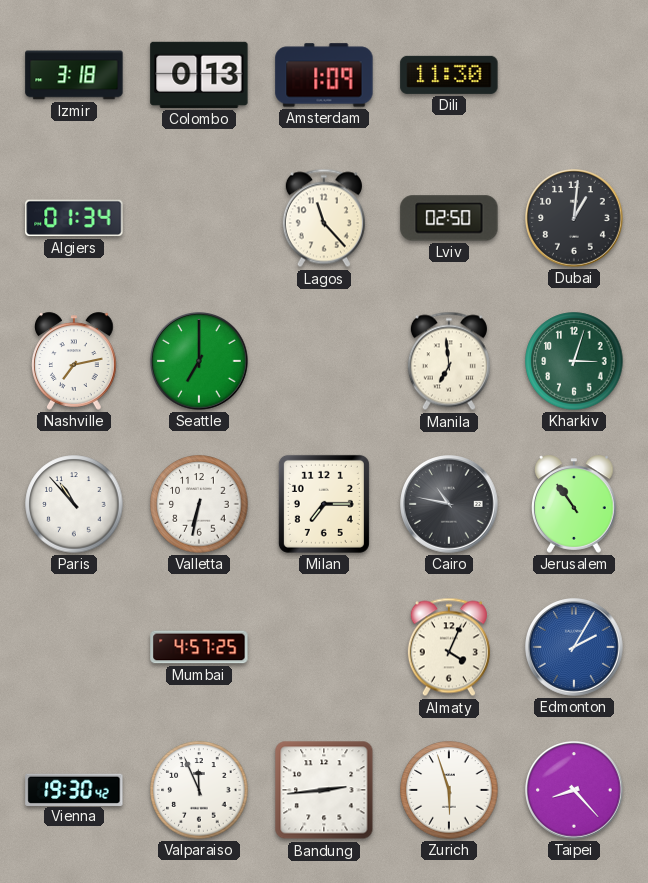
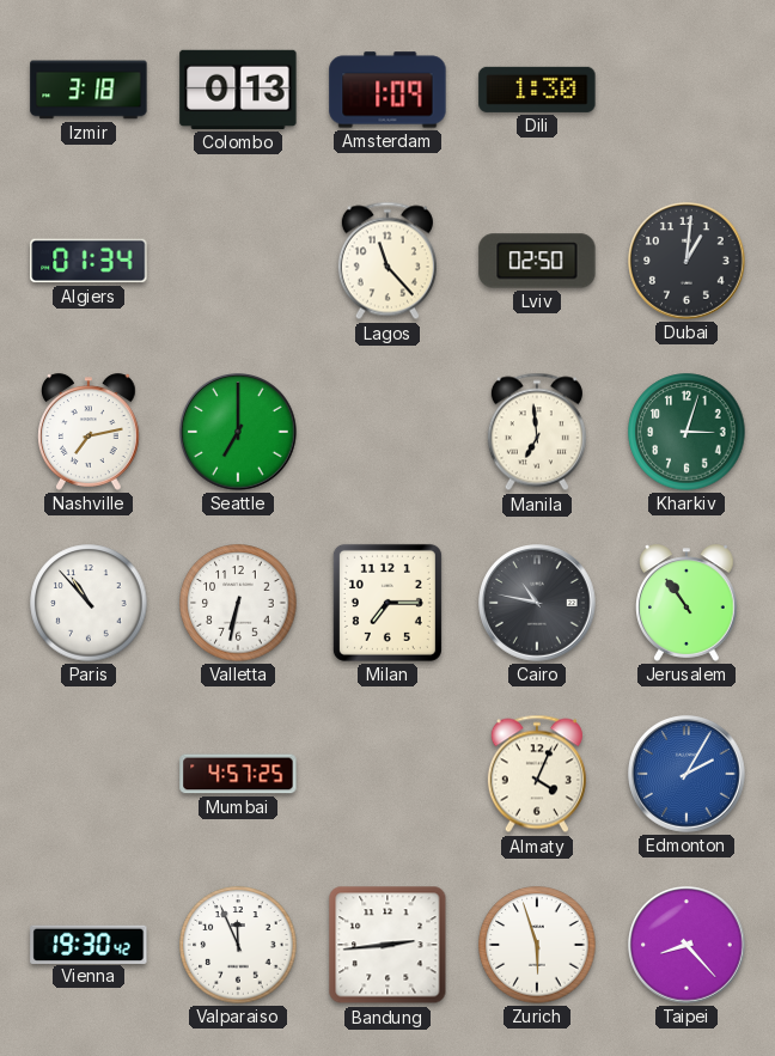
Dili: 11:30 -> 1:30
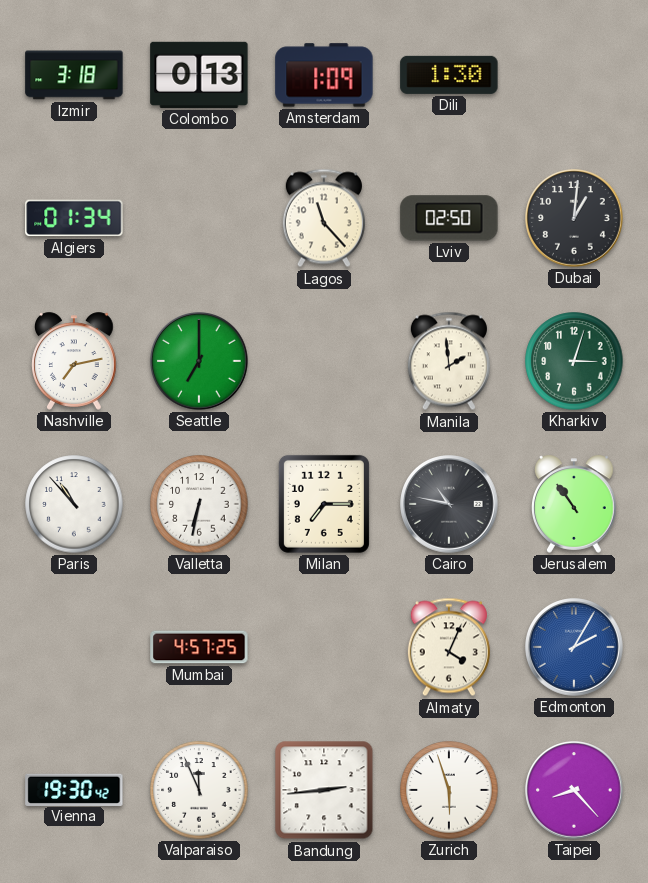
Manila: 6:59 -> 1:59
